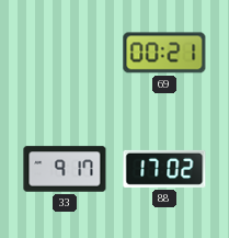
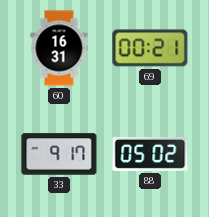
60: none -> 16:31
88: 17:02 -> 05:02
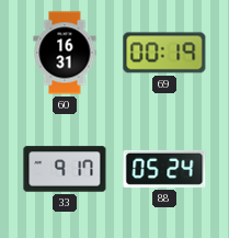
69: 00:21 -> 00:19
88: 05:02 -> 05:24
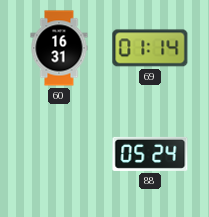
69: 00:19 -> 01:14
33: 9:17 -> none
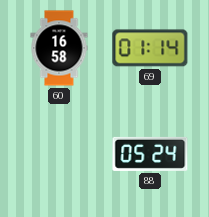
60: 16:31 -> 16:58
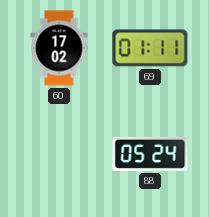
60: 16:58 -> 17:02
69: 01:14 -> 01:11
